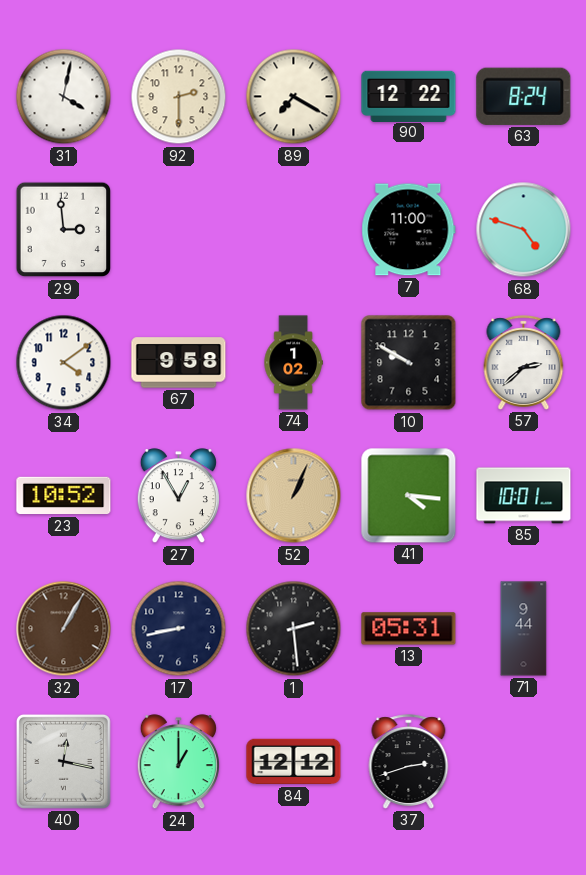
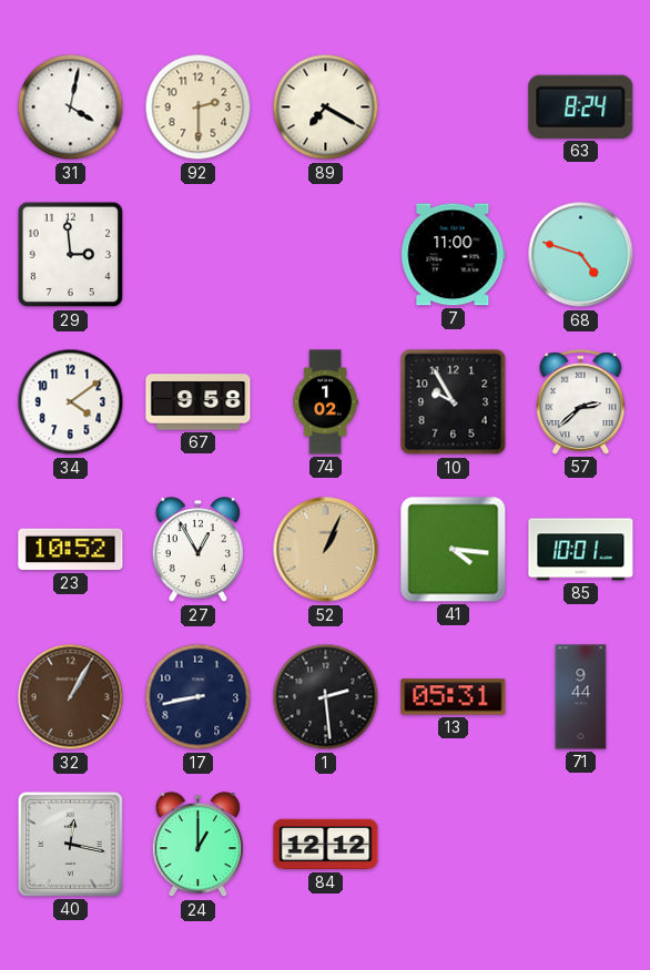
90: 12:22 -> none
10: 9:50 -> 9:55
37: 2:42 -> none
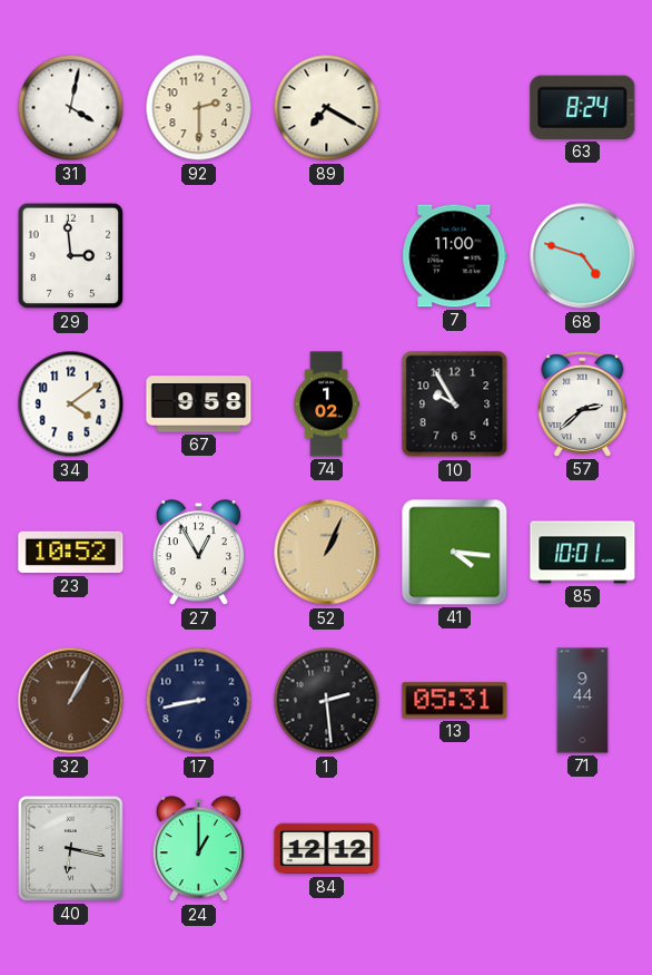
40: 12:17 -> 6:17
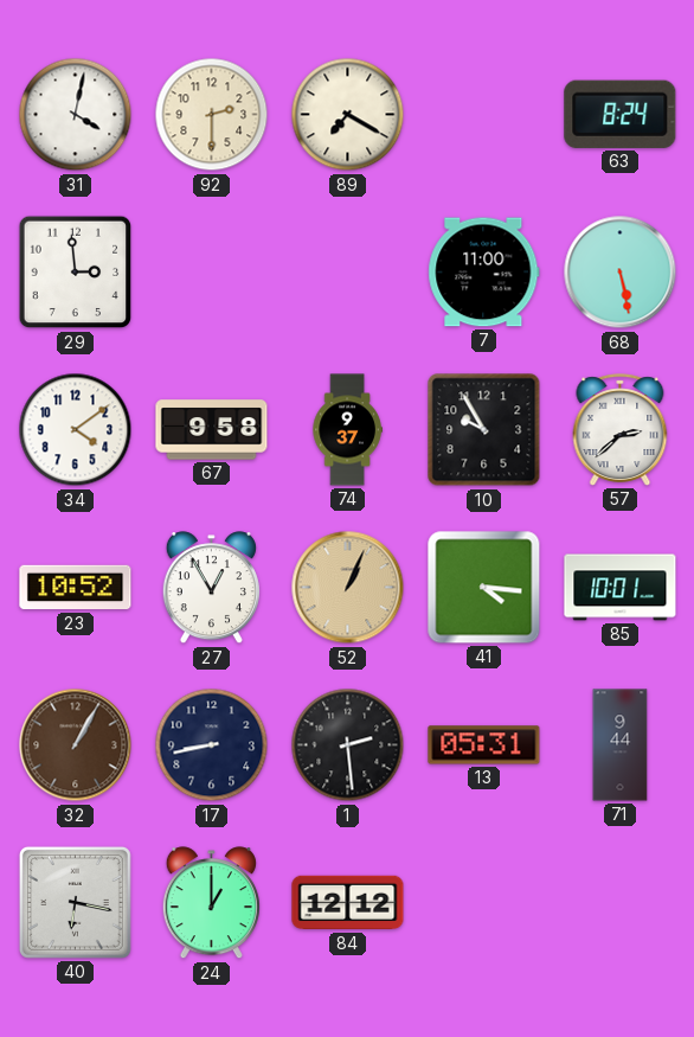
68: 4:48 -> 5:28
74: 1:02 -> 9:37
